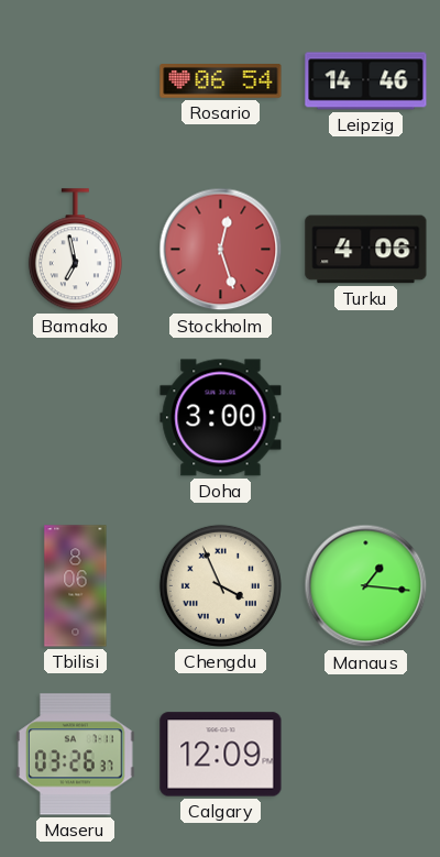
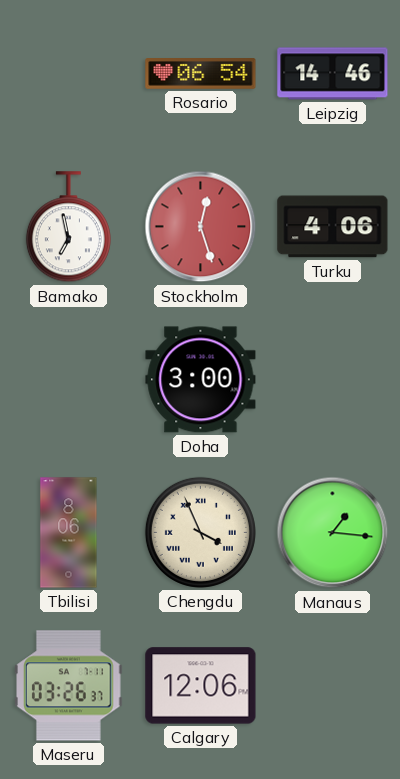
Calgary: 12:09 -> 12:06
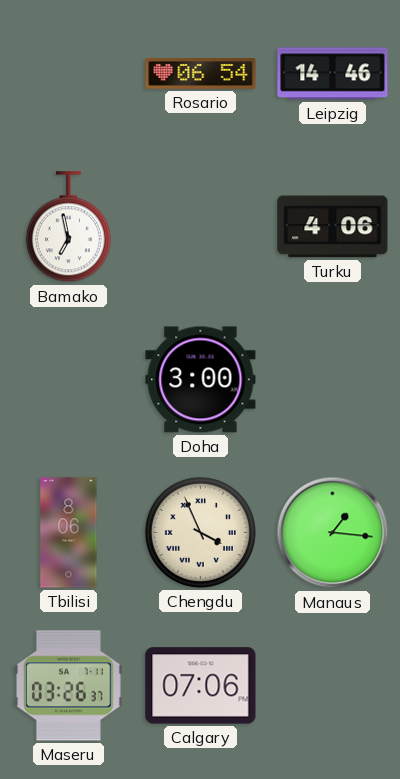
Stockholm: 12:27 -> none
Calgary: 12:06 -> 07:06
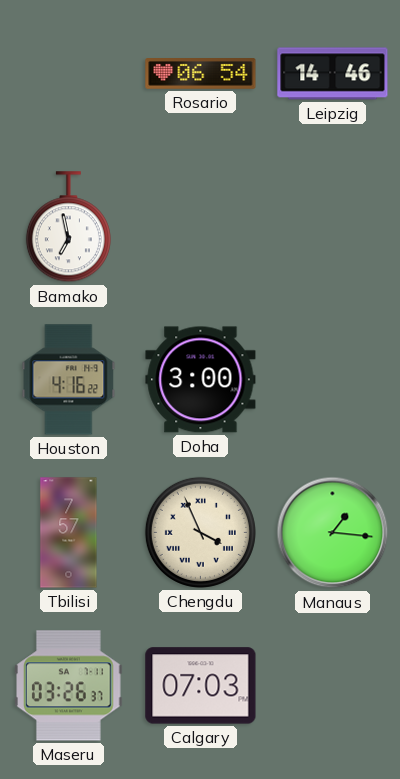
Turku: 4:06 -> none
Houston: none -> 4:16
Tbilisi: 8:06 -> 7:57
Calgary: 07:06 -> 07:03
